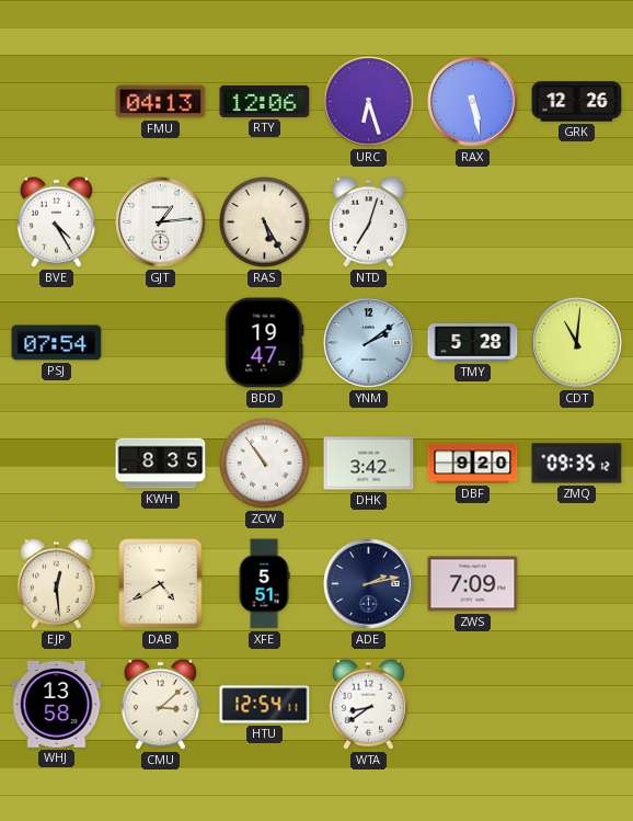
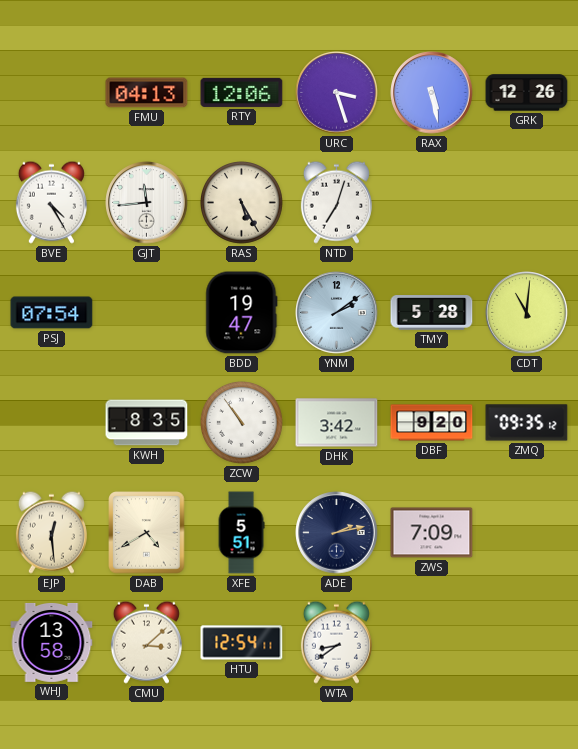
URC: 6:27 -> 3:27
GJT: 1:14 -> 11:44
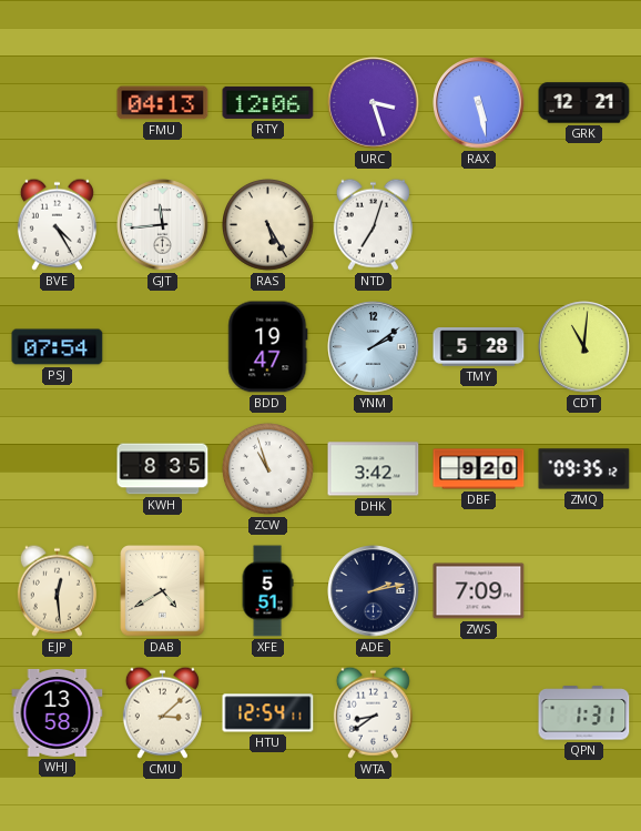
GRK: 12:26 -> 12:21
ZCW: 10:54 -> 10:57
QPN: none -> 1:31
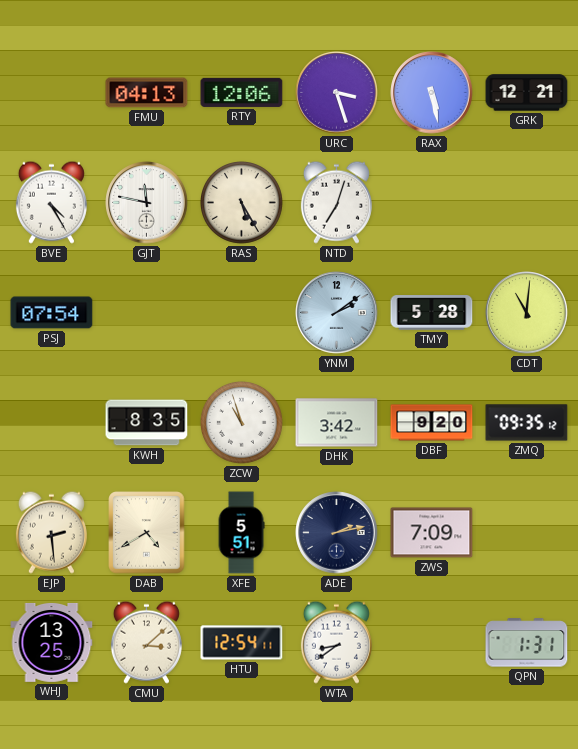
GJT: 11:44 -> 11:47
BDD: 19:47 -> none
EJP: 12:29 -> 2:29
WHJ: 13:58 -> 13:25
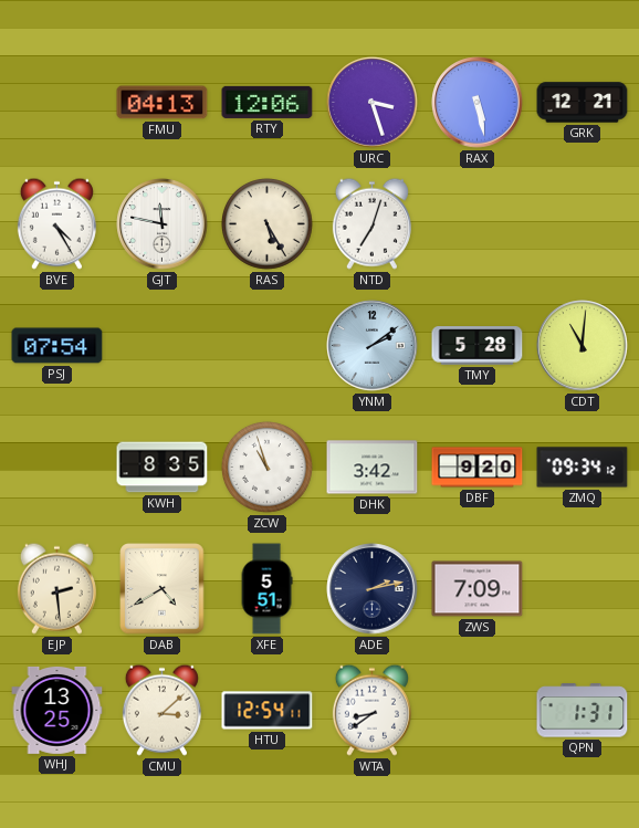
ZMQ: 09:35 -> 09:34
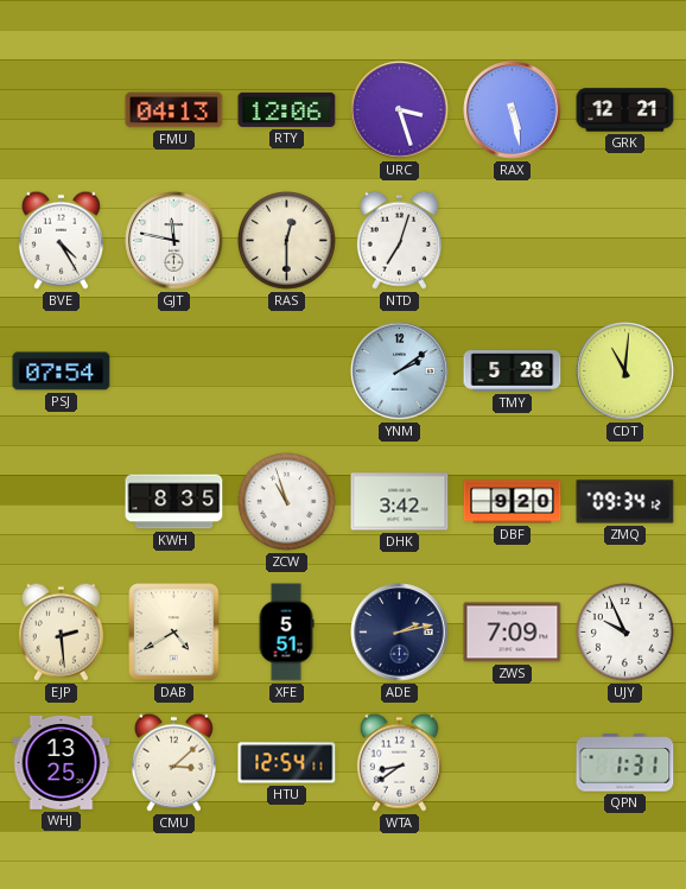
RAS: 5:25 -> 12:30
UJY: none -> 9:56
